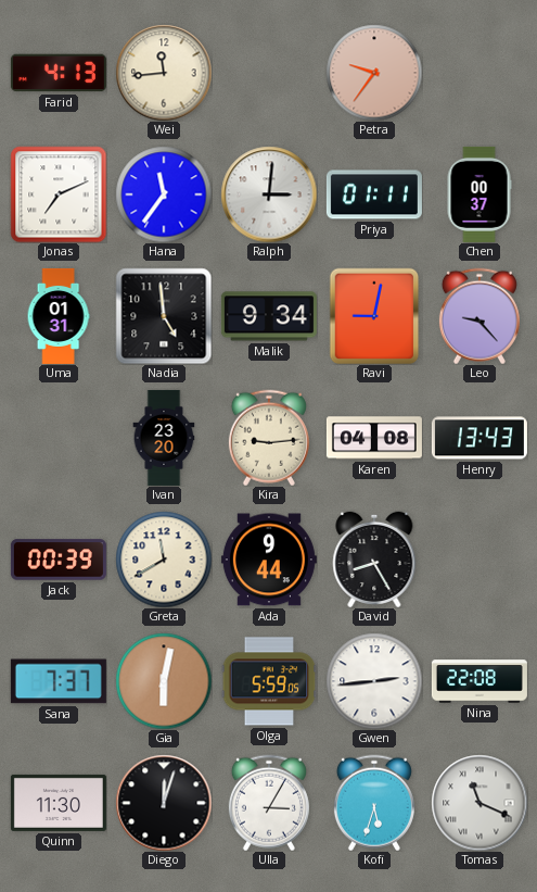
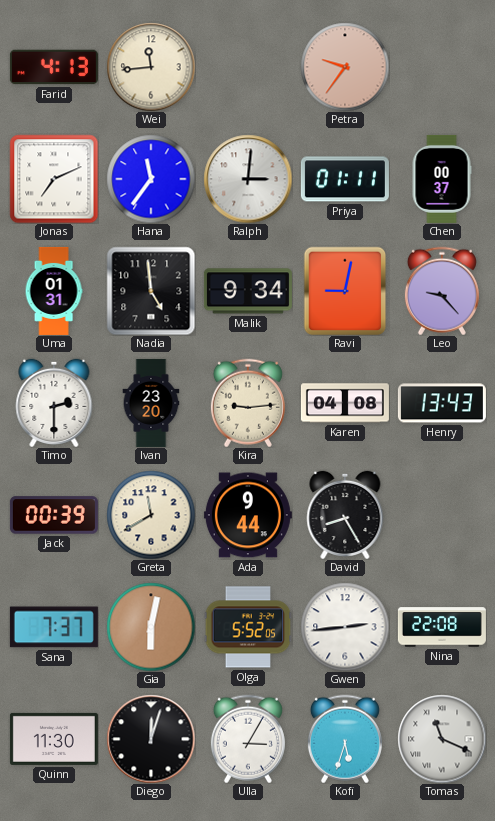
Timo: none -> 2:30
Olga: 5:59 -> 5:52
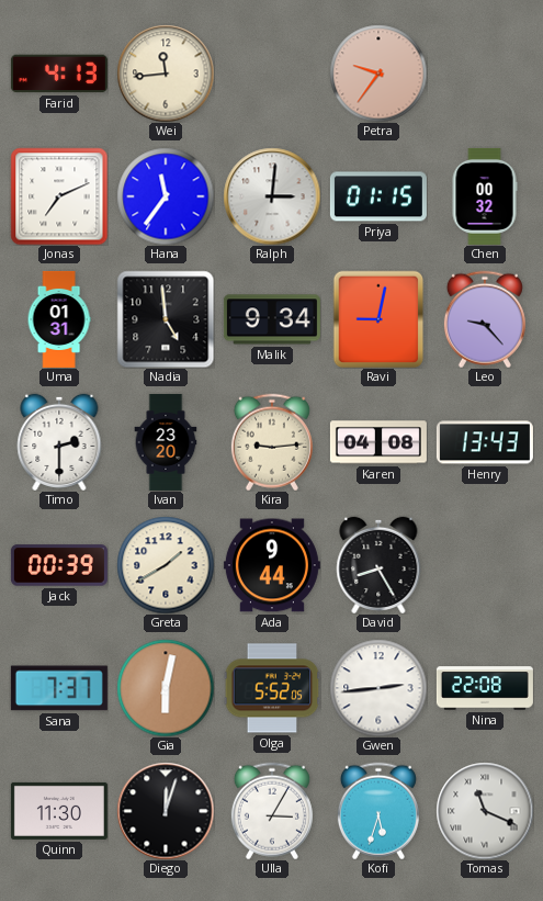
Priya: 01:11 -> 01:15
Chen: 00:37 -> 00:32
Greta: 11:40 -> 1:40
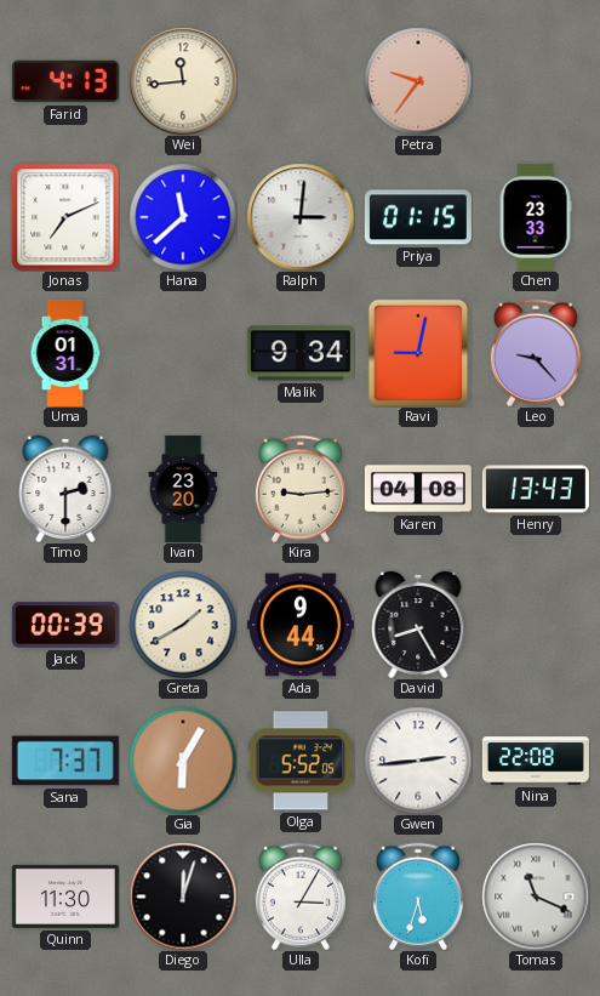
Hana: 11:36 -> 11:38
Chen: 00:32 -> 23:33
Nadia: 4:59 -> none
Gia: 6:02 -> 6:05
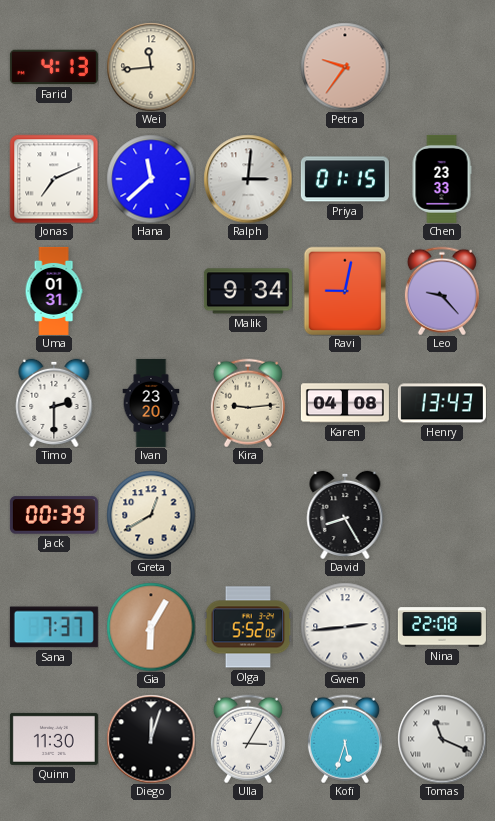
Greta: 1:40 -> 12:40
Ada: 9:44 -> none
